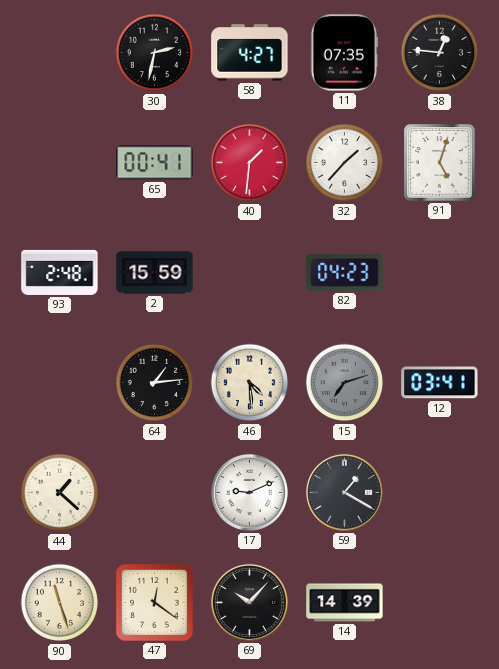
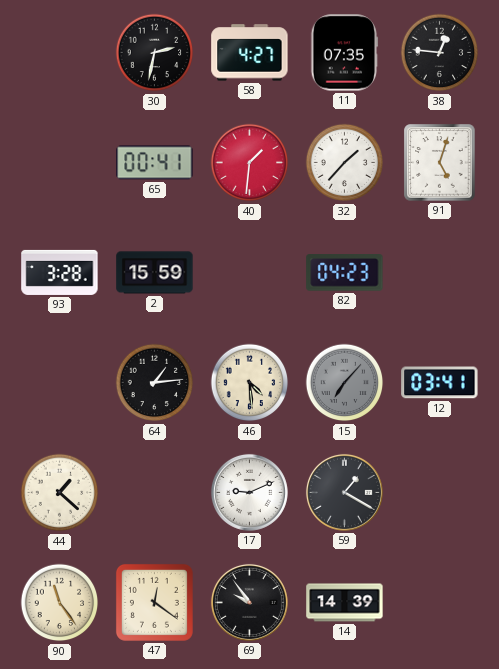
93: 2:48 -> 3:28
15: 7:12 -> 7:07
90: 11:27 -> 11:24
69: 10:07 -> 9:54
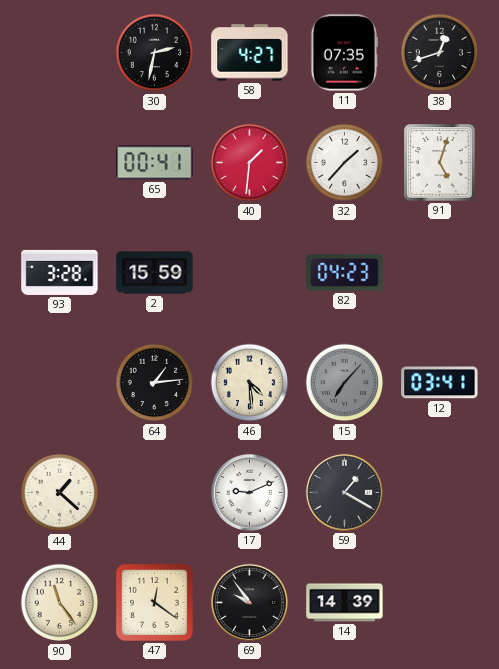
38: 12:46 -> 12:42
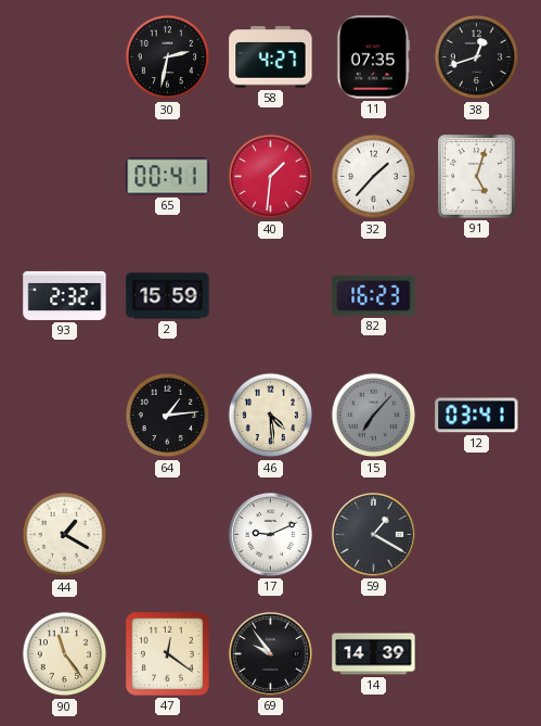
93: 3:28 -> 2:32
82: 04:23 -> 16:23
44: 1:22 -> 1:20
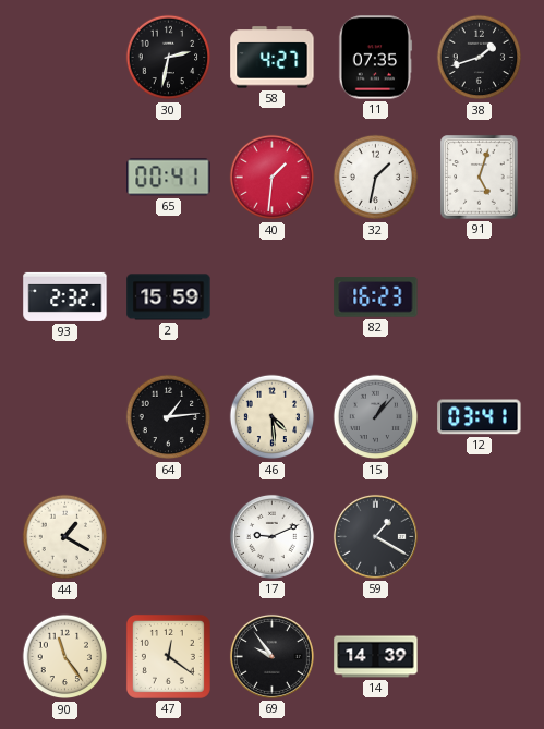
38: 12:42 -> 1:42
32: 1:37 -> 1:32
15: 7:07 -> 1:07
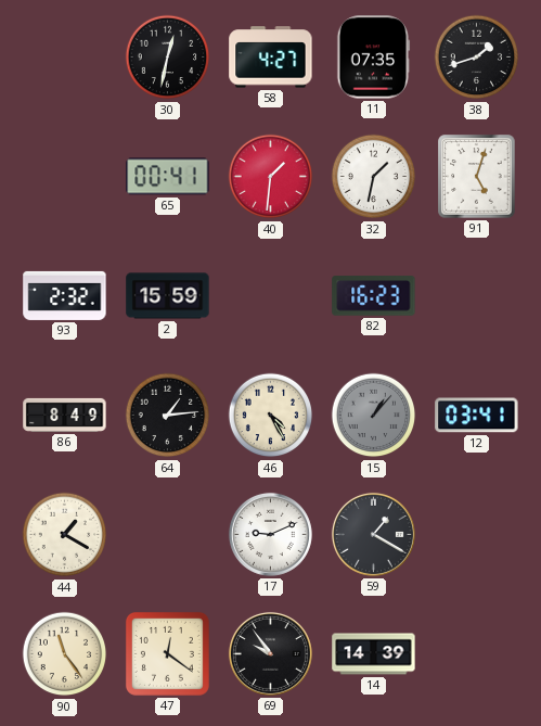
30: 2:32 -> 12:32
86: none -> 8:49
46: 4:29 -> 4:25
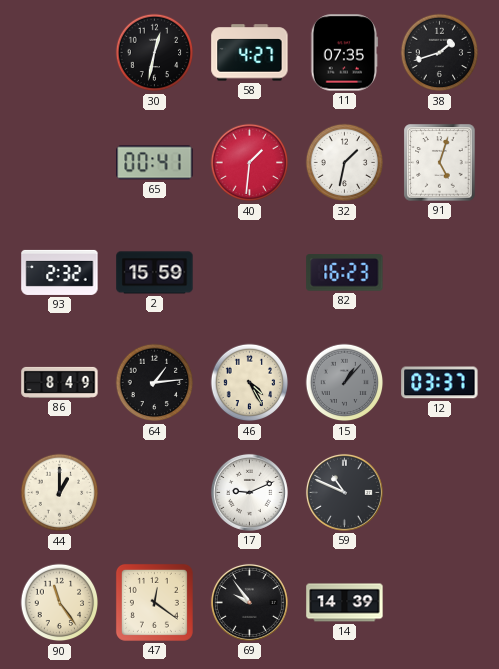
12: 03:41 -> 03:37
44: 1:20 -> 1:00
59: 1:20 -> 10:49
